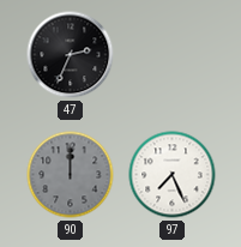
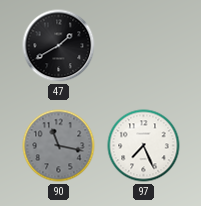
47: 2:34 -> 1:40
90: 12:00 -> 11:17
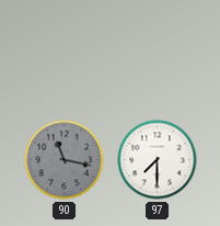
47: 1:40 -> none
97: 7:26 -> 7:30
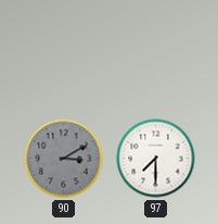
90: 11:17 -> 3:10
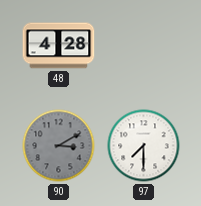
48: none -> 4:28
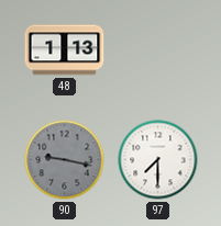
48: 4:28 -> 1:13
90: 3:10 -> 9:17
